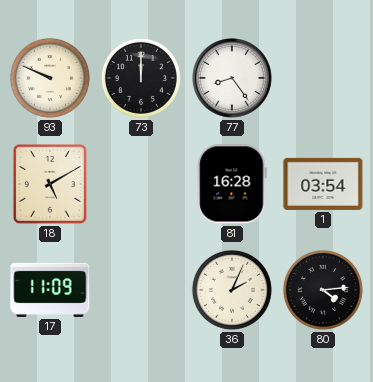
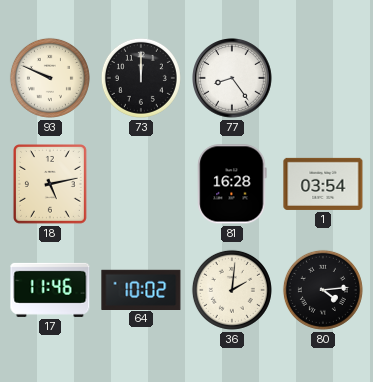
18: 5:10 -> 5:13
17: 11:09 -> 11:46
64: none -> 10:02
36: 2:04 -> 2:01
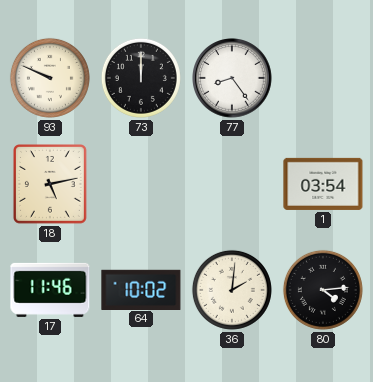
81: 16:28 -> none
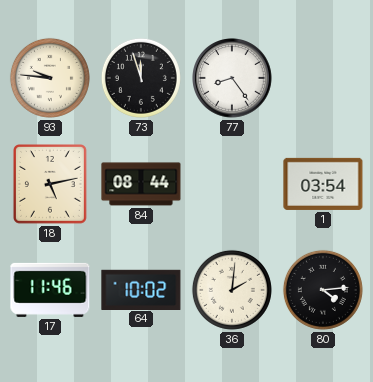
93: 9:49 -> 9:46
73: 12:00 -> 11:57
84: none -> 08:44
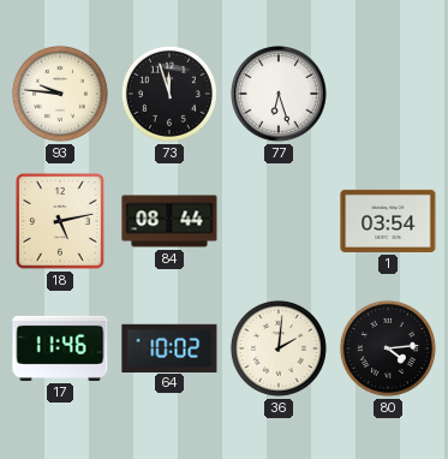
77: 8:24 -> 6:27
